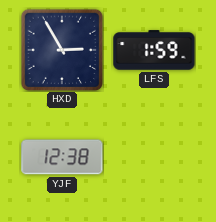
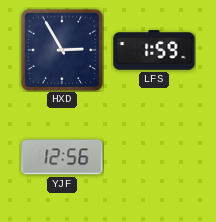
YJF: 12:38 -> 12:56
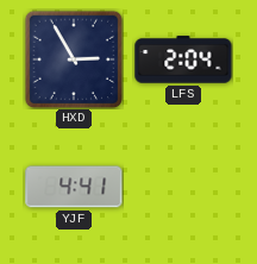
LFS: 1:59 -> 2:04
YJF: 12:56 -> 4:41
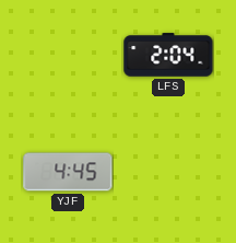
HXD: 2:55 -> none
YJF: 4:41 -> 4:45
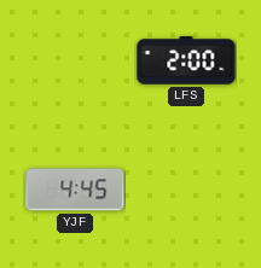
LFS: 2:04 -> 2:00
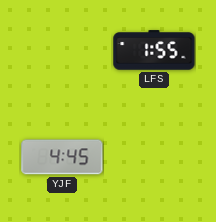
LFS: 2:00 -> 1:55
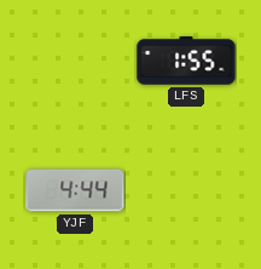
YJF: 4:45 -> 4:44
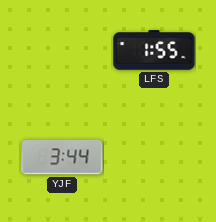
YJF: 4:44 -> 3:44
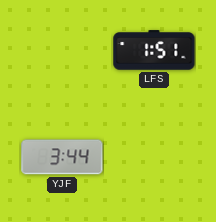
LFS: 1:55 -> 1:51
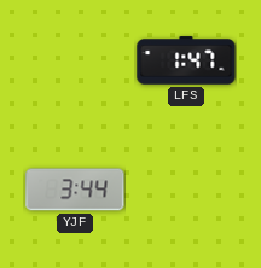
LFS: 1:51 -> 1:47
